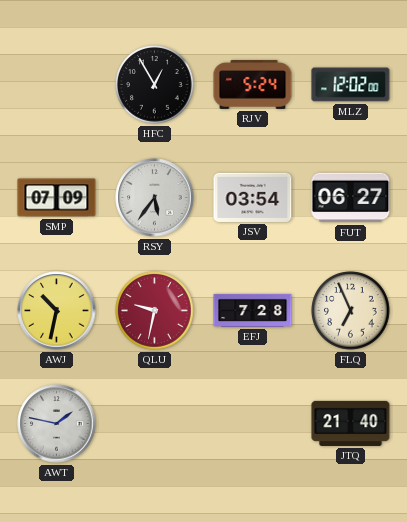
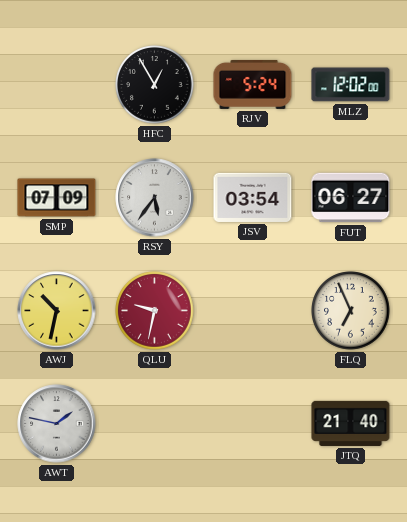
EFJ: 7:28 -> none
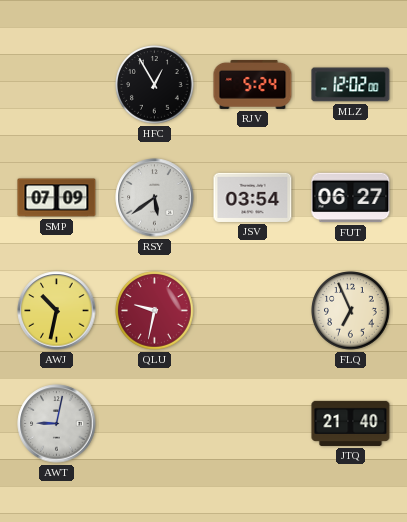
RSY: 5:36 -> 5:39
AWT: 1:47 -> 9:02
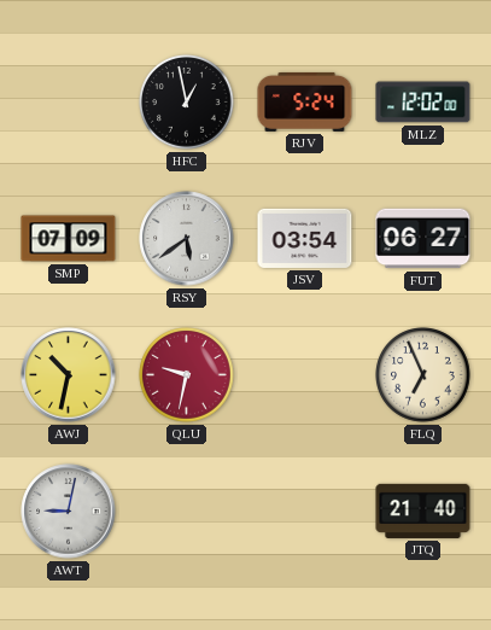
HFC: 12:55 -> 12:58
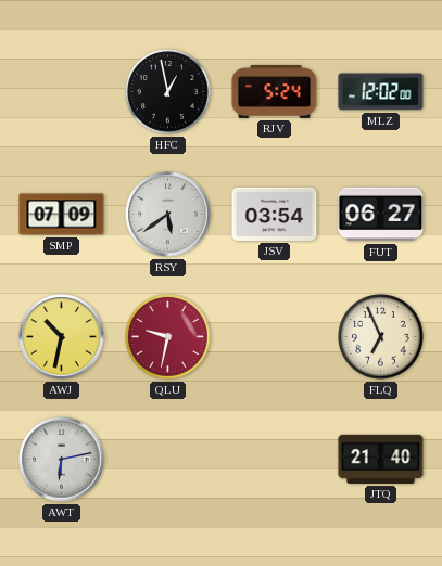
AWT: 9:02 -> 6:13
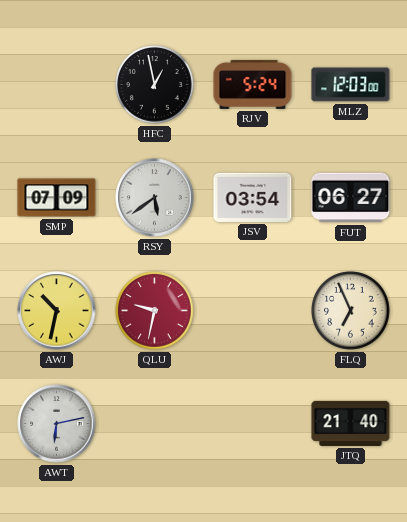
MLZ: 12:02 -> 12:03
